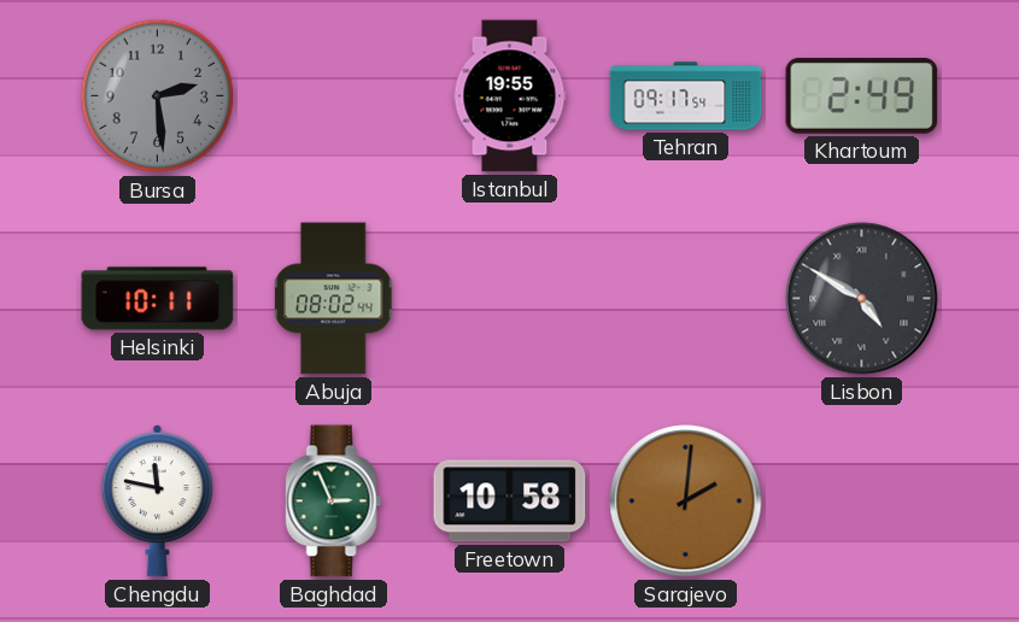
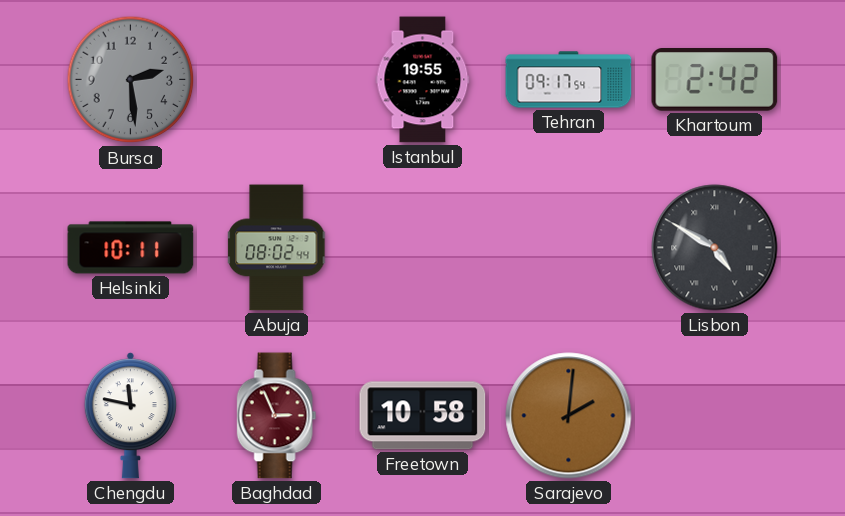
Khartoum: 2:49 -> 2:42
Baghdad dial: green -> burgundy
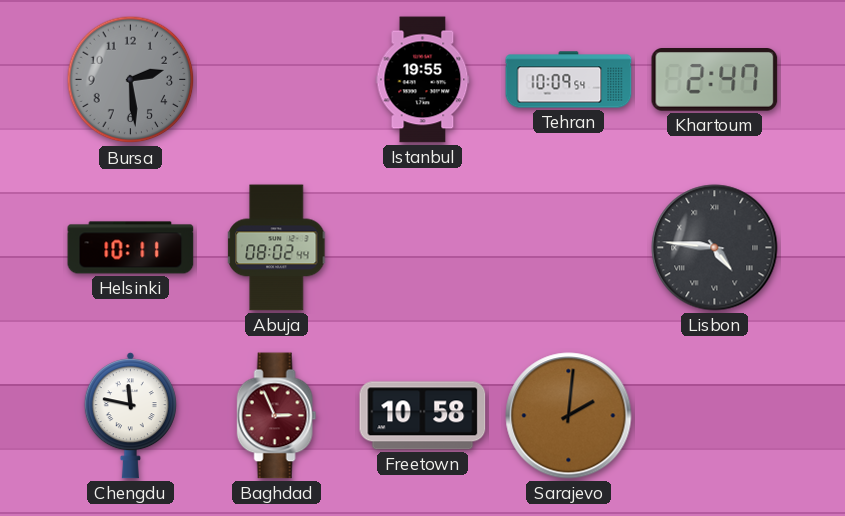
Tehran: 09:17 -> 10:09
Khartoum: 2:42 -> 2:47
Lisbon: 4:50 -> 4:46
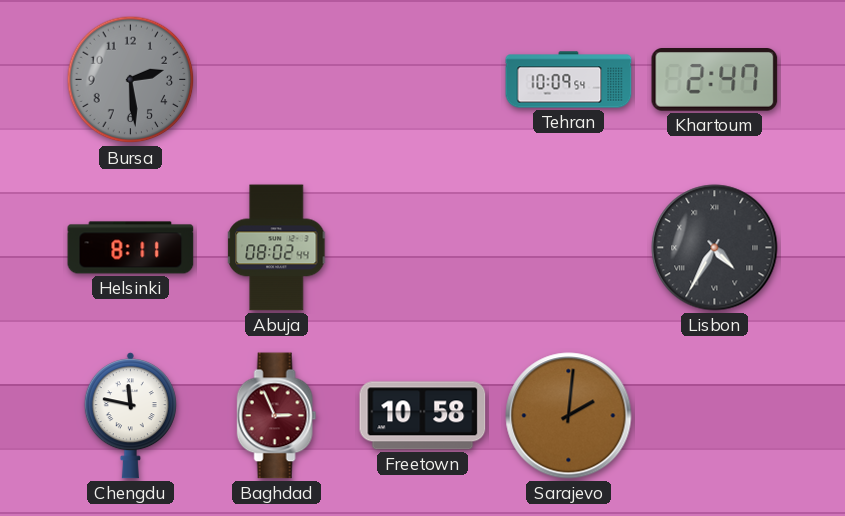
Istanbul: 19:55 -> none
Helsinki: 10:11 -> 8:11
Lisbon: 4:46 -> 4:35
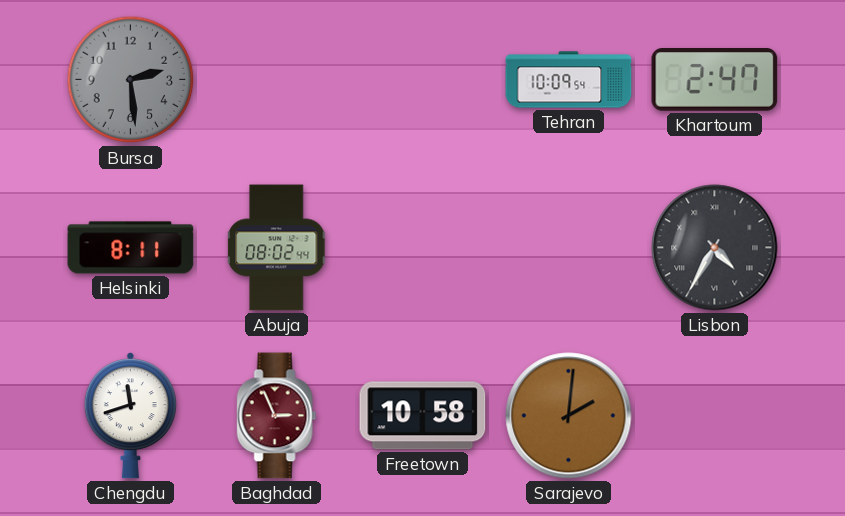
Chengdu: 11:47 -> 11:42
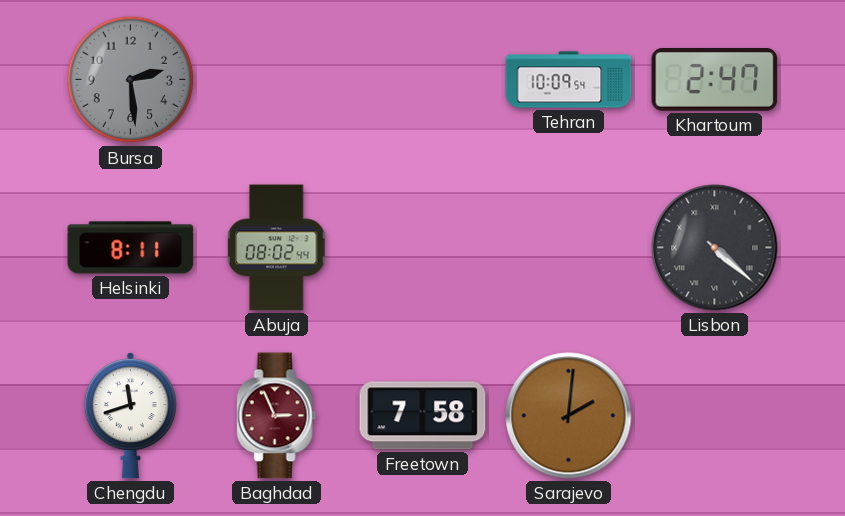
Lisbon: 4:35 -> 4:22
Freetown: 10:58 -> 7:58
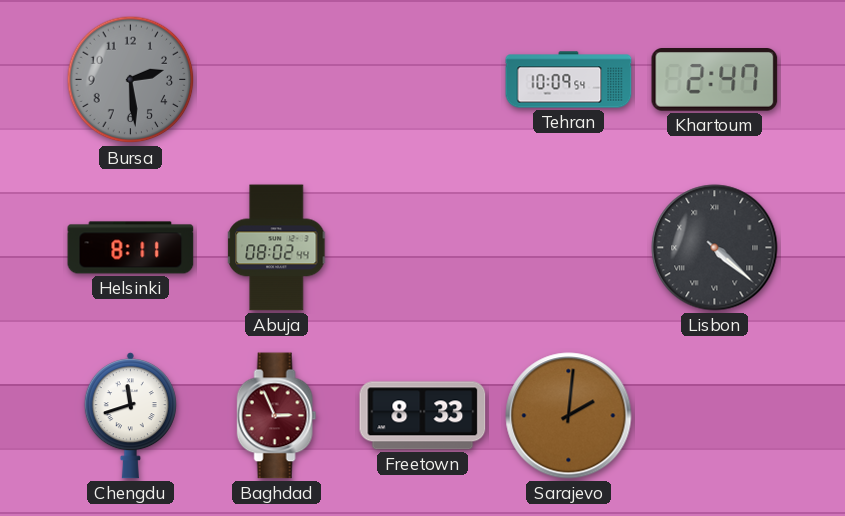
Freetown: 7:58 -> 8:33
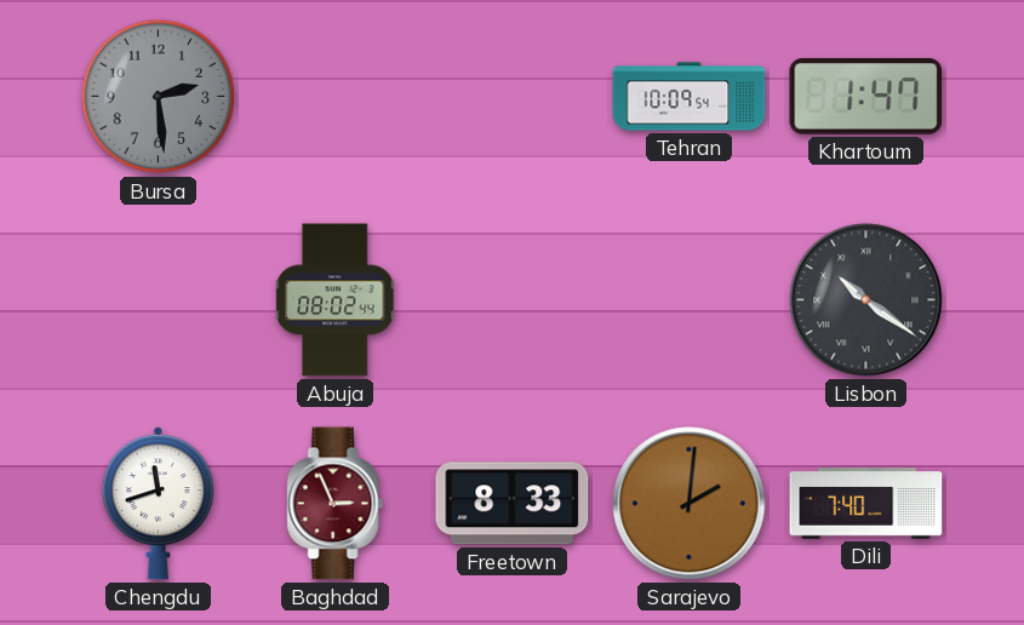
Khartoum: 2:47 -> 1:47
Helsinki: 8:11 -> none
Lisbon: 4:22 -> 10:21
Dili: none -> 7:40
